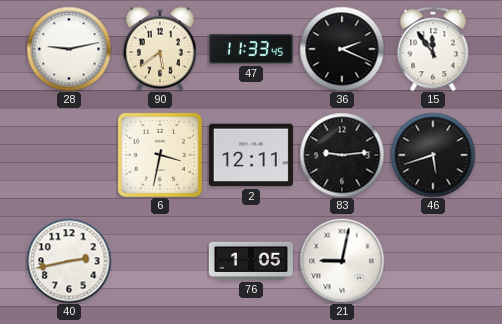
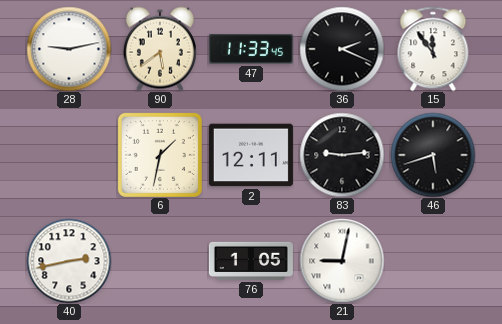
6: 3:32 -> 1:32
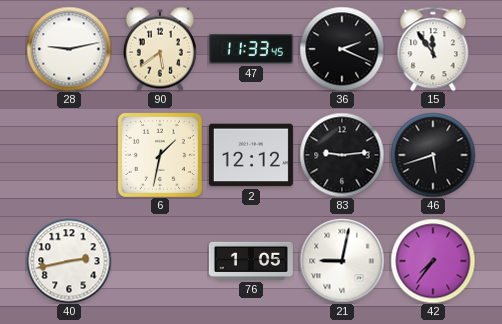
2: 12:11 -> 12:12
42: none -> 7:36
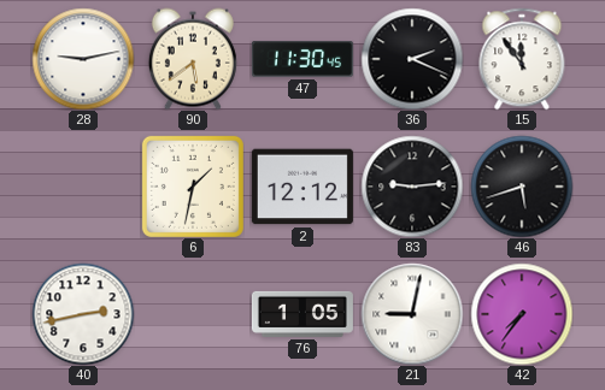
47: 11:33 -> 11:30
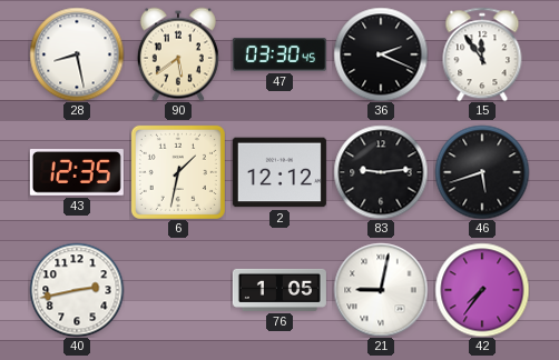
28: 9:13 -> 8:28
47: 11:30 -> 03:30
43: none -> 12:35
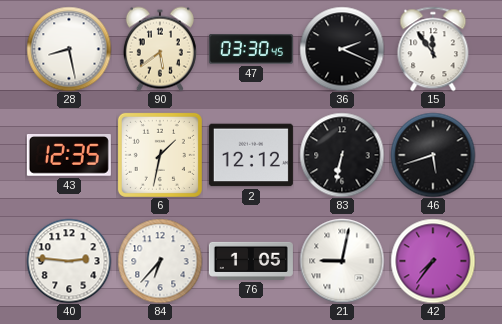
83: 9:14 -> 6:32
40: 2:43 -> 2:46
84: none -> 6:37
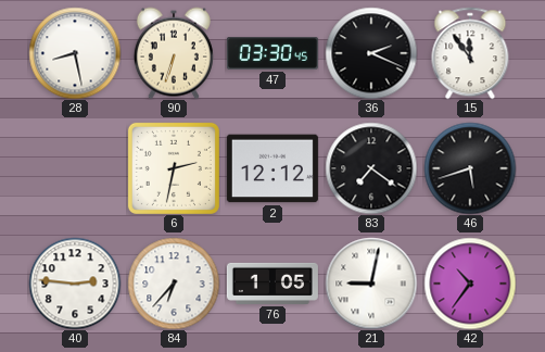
90: 5:39 -> 6:33
43: 12:35 -> none
6: 1:32 -> 2:32
83: 6:32 -> 7:21
42: 7:36 -> 10:36
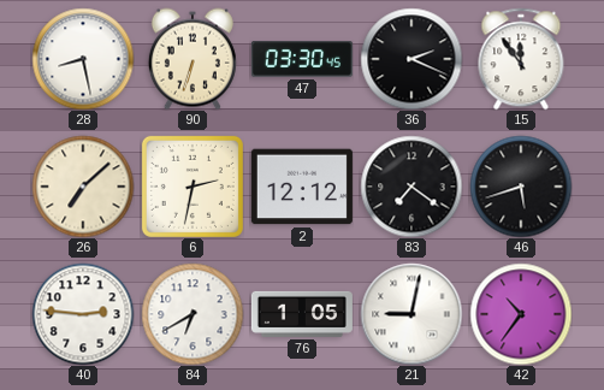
26: none -> 7:08
84: 6:37 -> 6:40
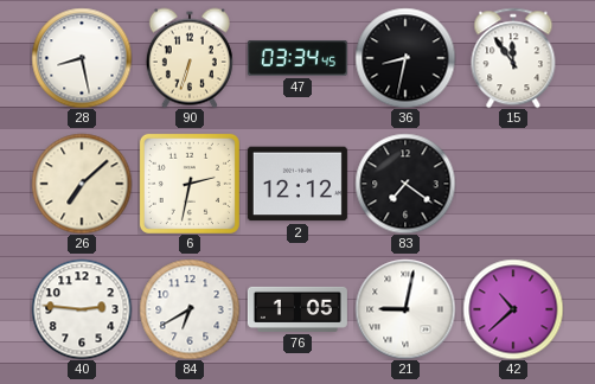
47: 03:30 -> 03:34
36: 2:19 -> 8:32
46: 5:42 -> none
42: 10:36 -> 10:38
